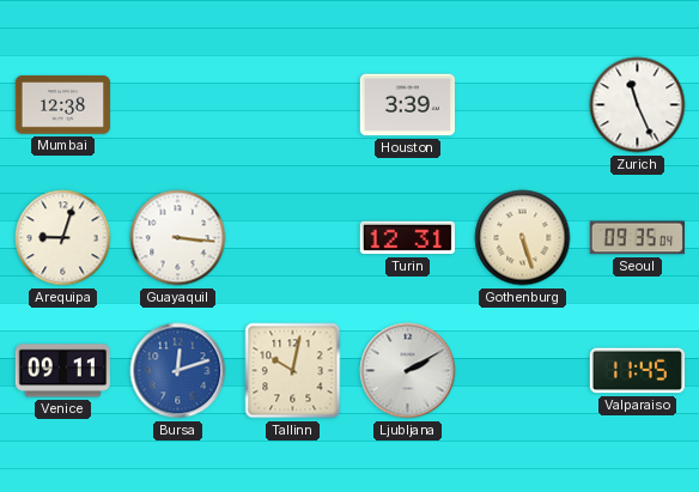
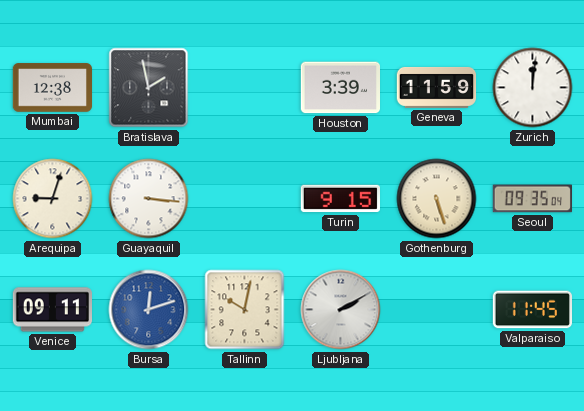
Bratislava: none -> 1:58
Geneva: none -> 11:59
Zurich: 11:26 -> 12:01
Turin: 12:31 -> 9:15
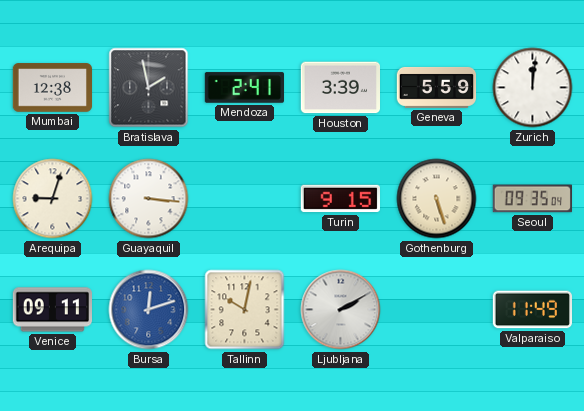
Mendoza: none -> 2:41
Geneva: 11:59 -> 5:59
Valparaiso: 11:45 -> 11:49
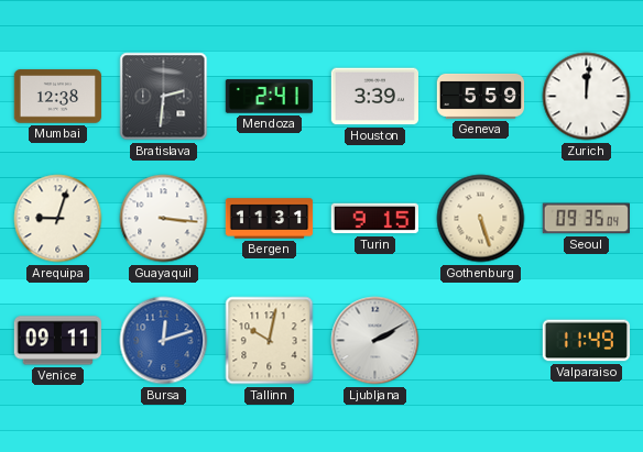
Bratislava: 1:58 -> 2:31
Bergen: none -> 11:31
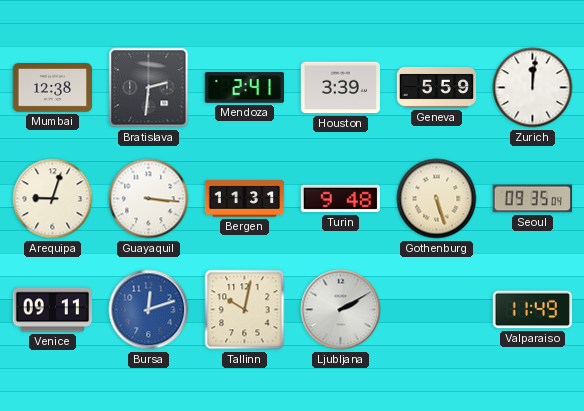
Turin: 9:15 -> 9:48
